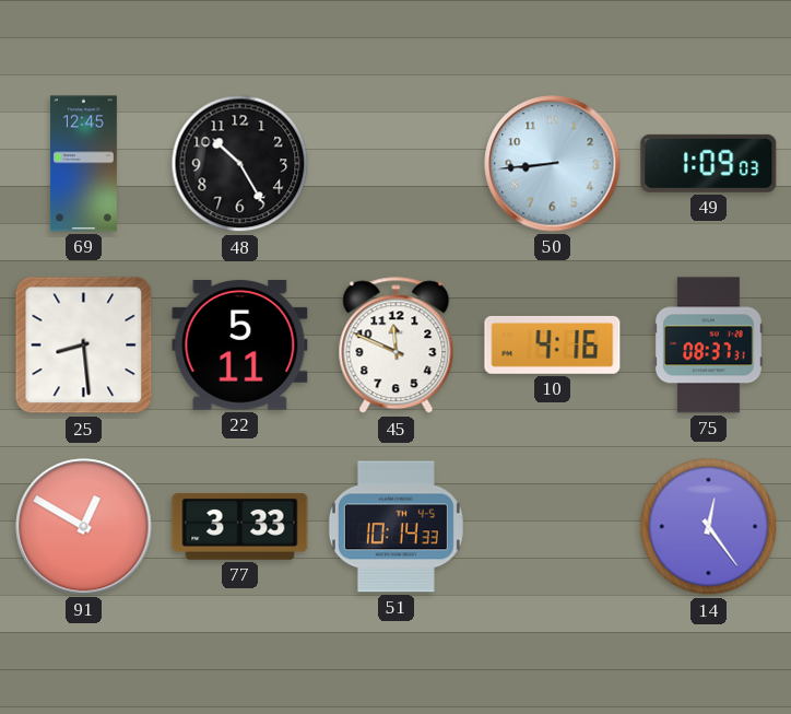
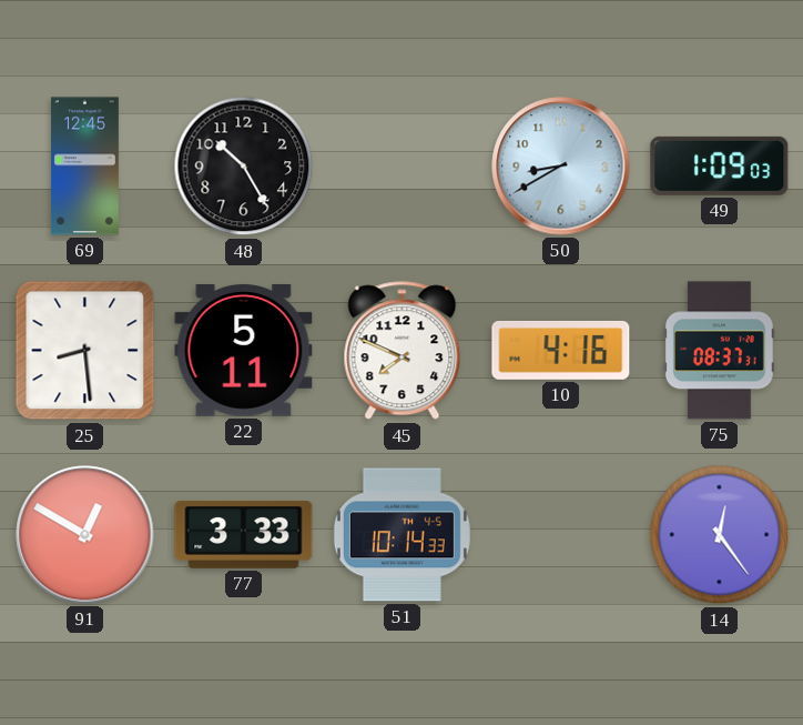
50: 8:44 -> 8:40
45: 11:49 -> 7:49
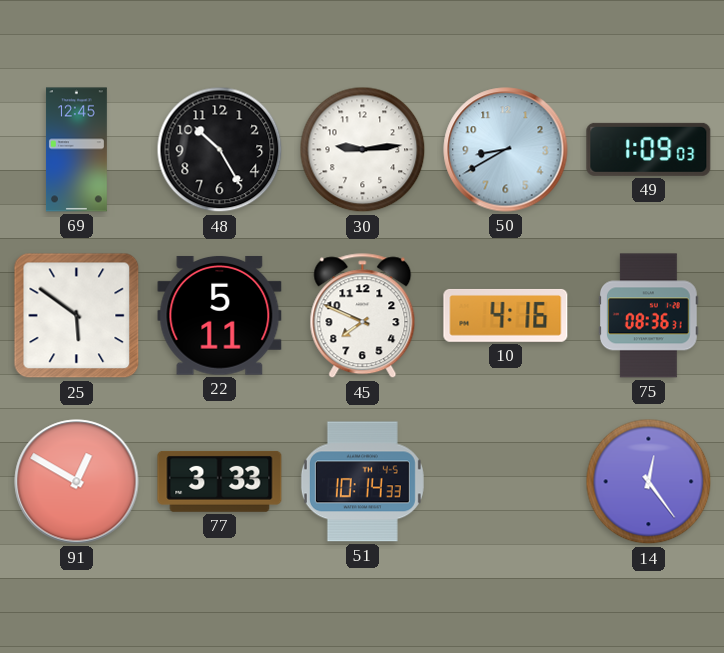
30: none -> 9:14
25: 8:29 -> 5:51
75: 08:37 -> 08:36
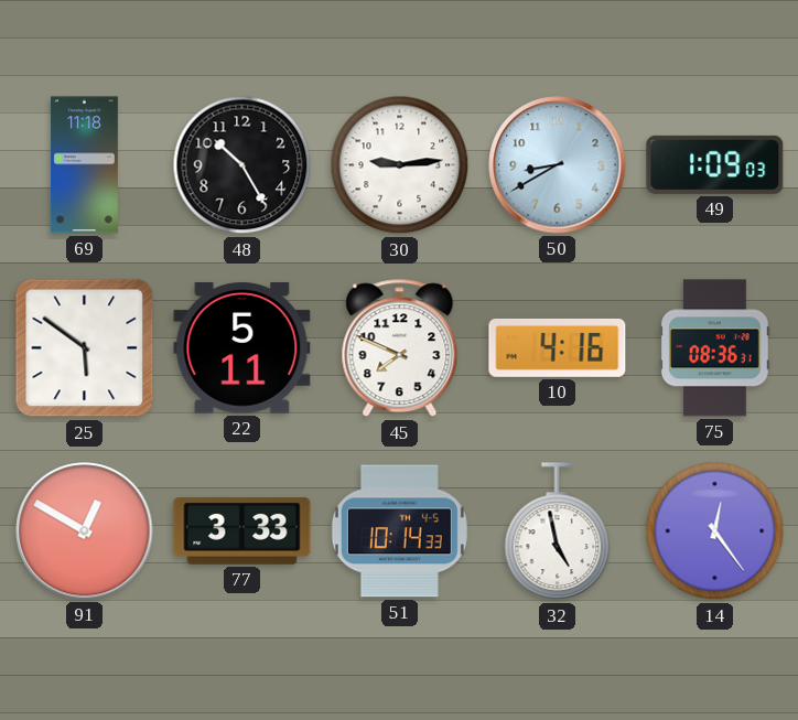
69: 12:45 -> 11:18
32: none -> 4:58
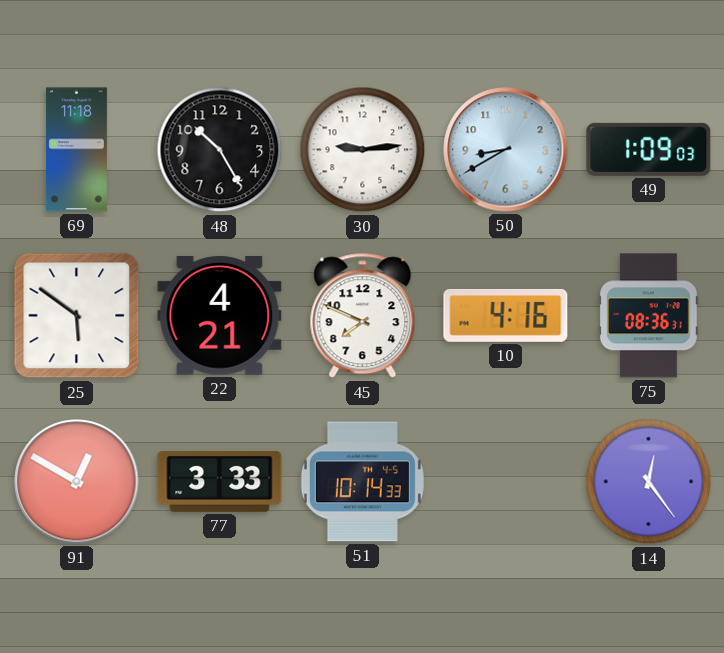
22: 5:11 -> 4:21
32: 4:58 -> none
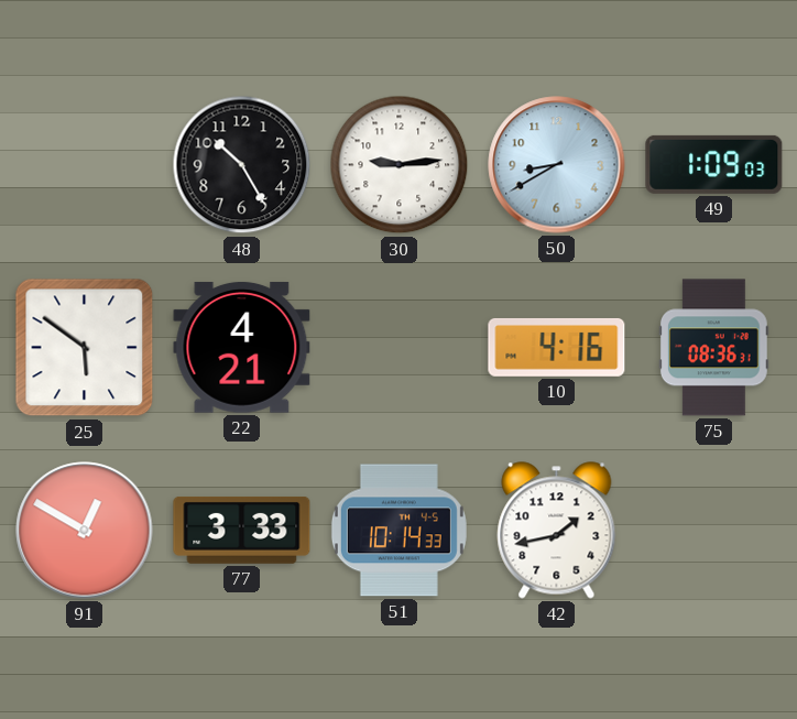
69: 11:18 -> none
45: 7:49 -> none
42: none -> 1:43
14: 12:24 -> none
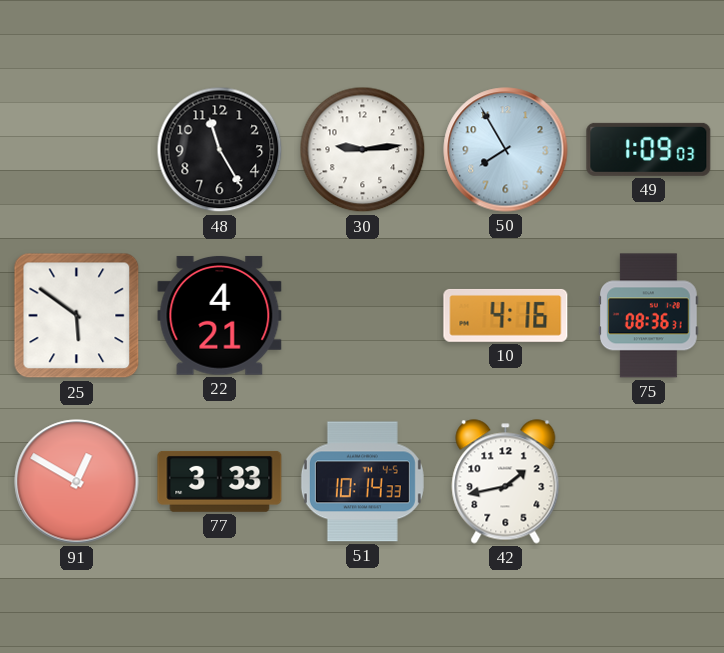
48: 10:25 -> 11:25
50: 8:40 -> 7:55
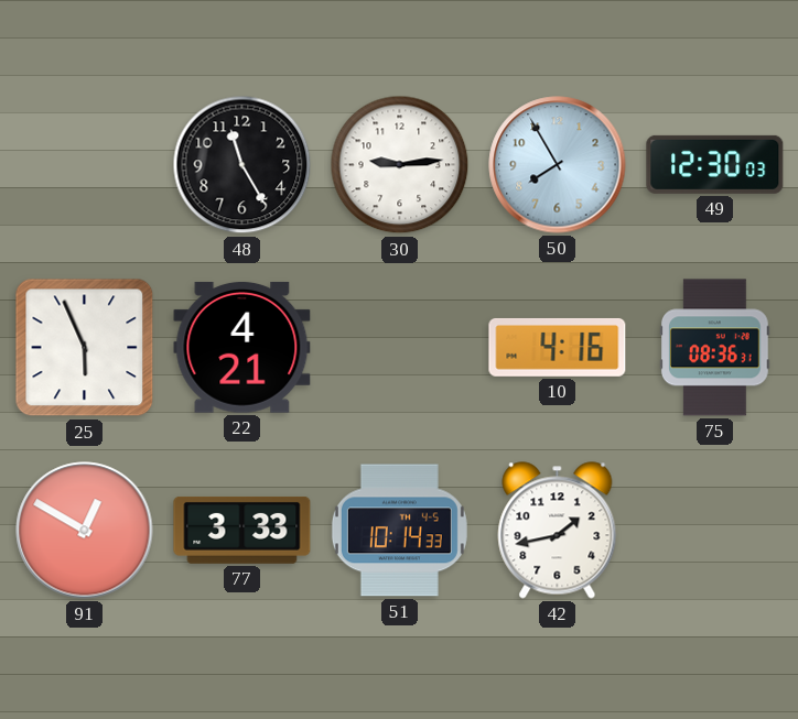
49: 1:09 -> 12:30
25: 5:51 -> 5:56
